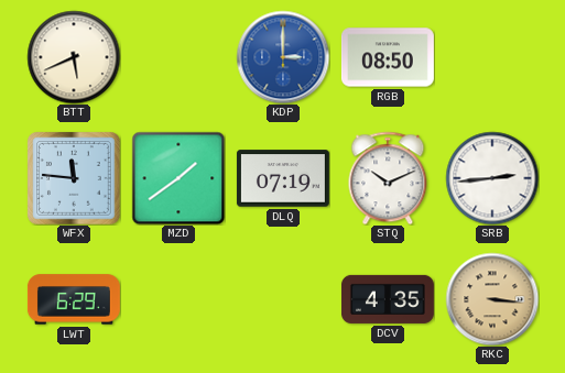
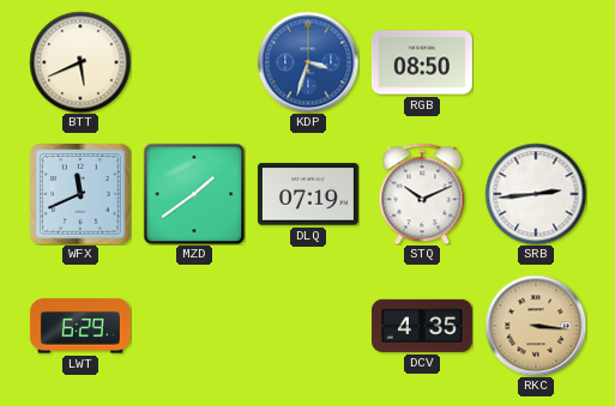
KDP: 3:00 -> 3:33
WFX: 11:46 -> 11:41
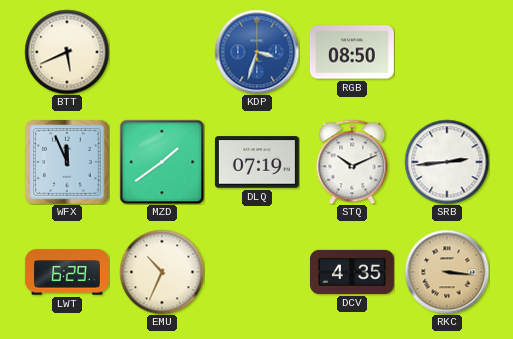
WFX: 11:41 -> 11:56
EMU: none -> 10:34
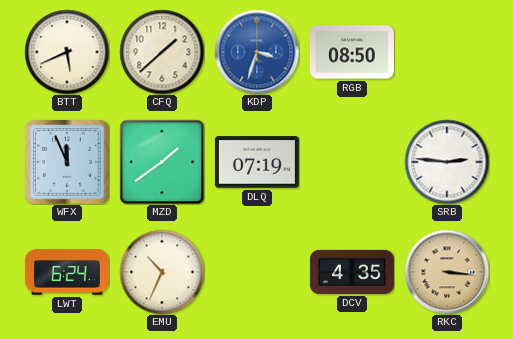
CFQ: none -> 1:38
STQ: 10:11 -> none
SRB: 2:44 -> 2:46
LWT: 6:29 -> 6:24
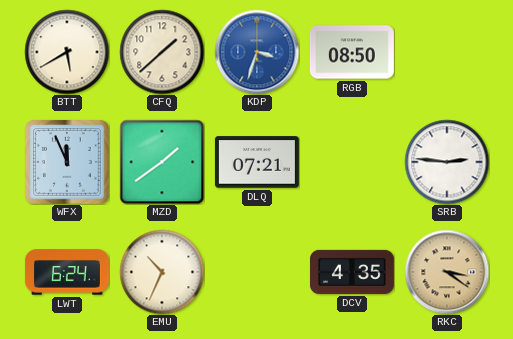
BTT: 5:41 -> 5:40
DLQ: 07:19 -> 07:21
RKC: 3:16 -> 3:21
